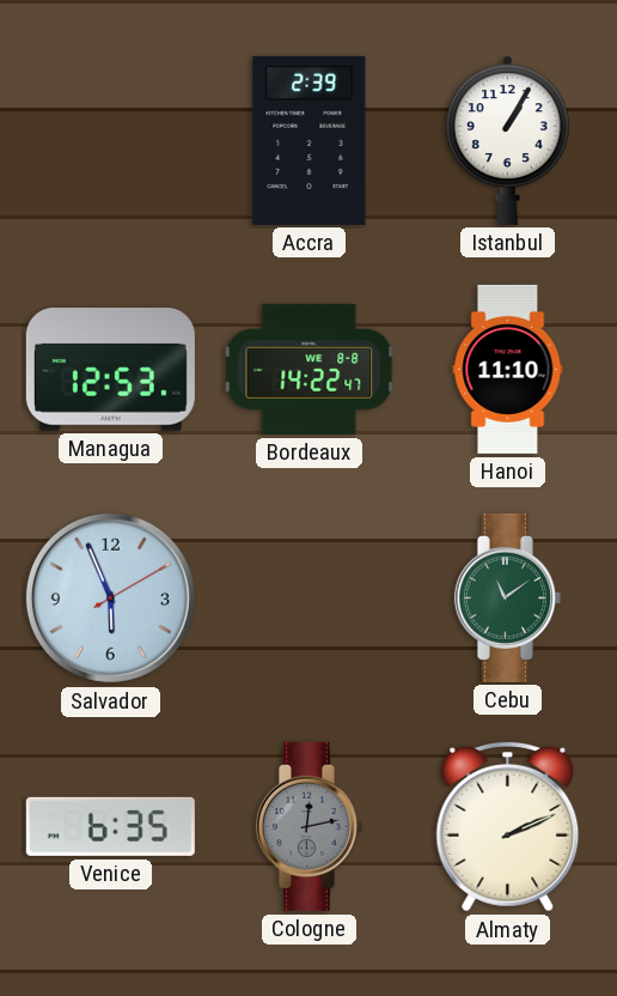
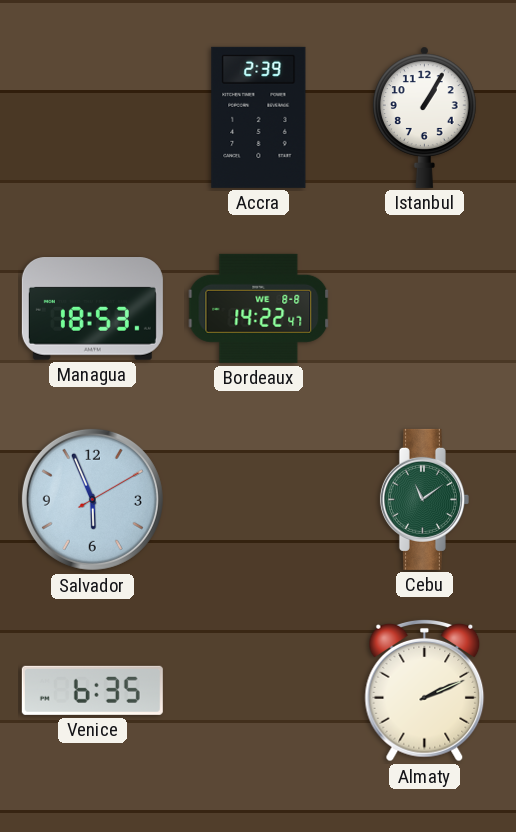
Managua: 12:53 -> 18:53
Hanoi: 11:10 -> none
Cologne: 12:13 -> none
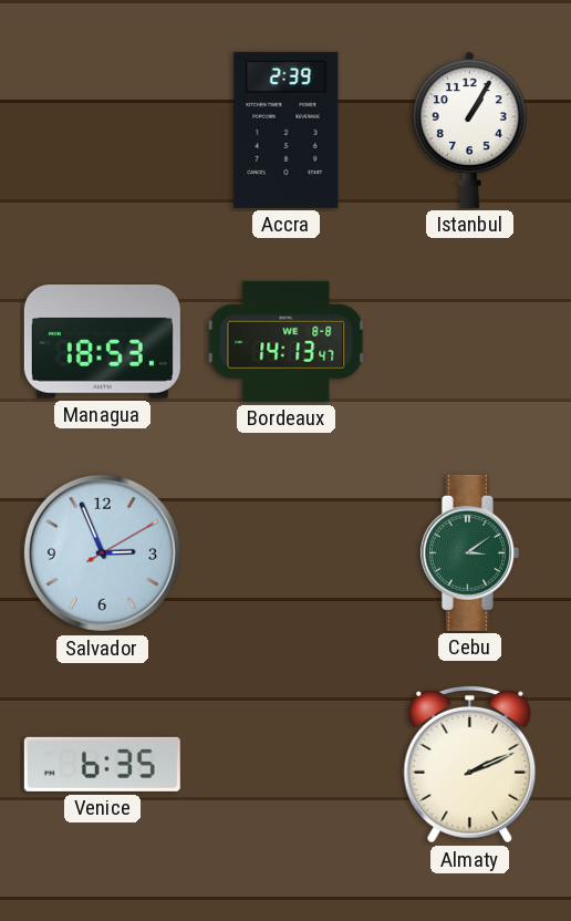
Bordeaux: 14:22 -> 14:13
Salvador: 5:56 -> 2:56
Cebu: 11:09 -> 3:09
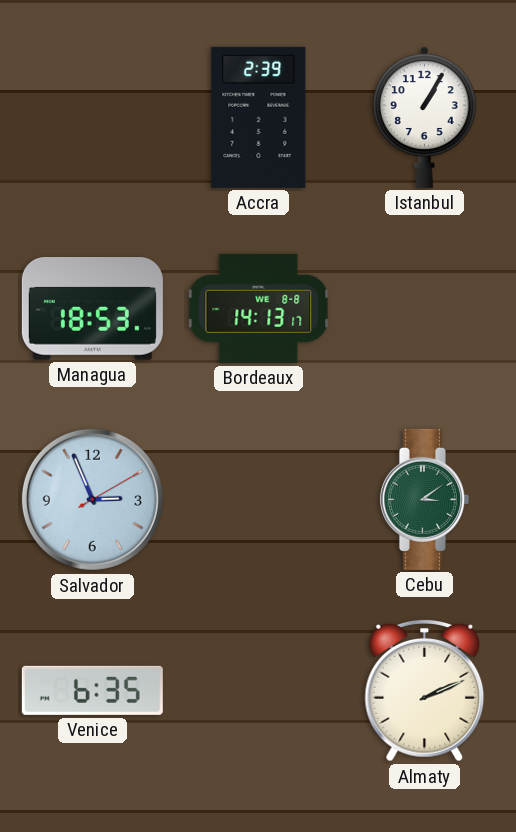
Bordeaux: 14:13:47 -> 14:13:17
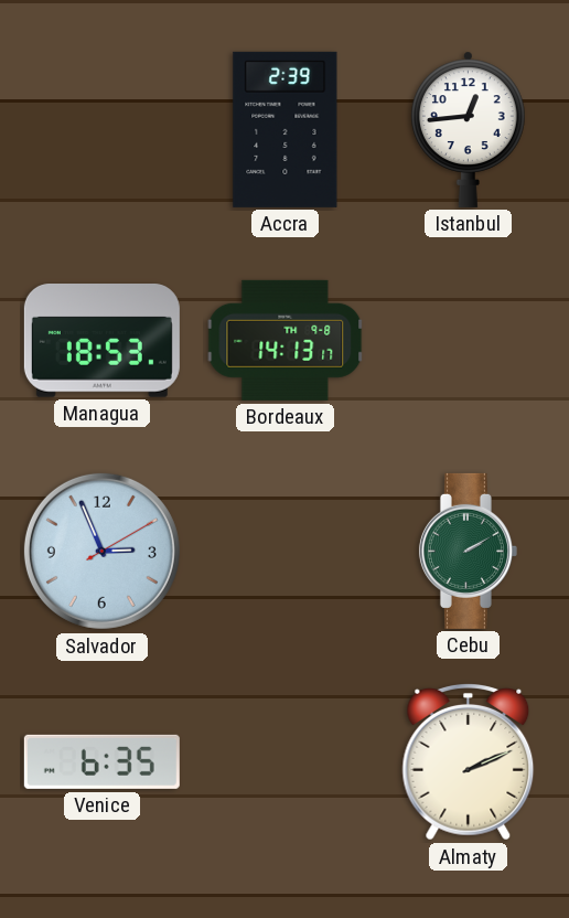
Istanbul: 1:05 -> 12:44
Bordeaux date: WE 8-8 -> TH 9-8
Cebu: 3:09 -> 2:10
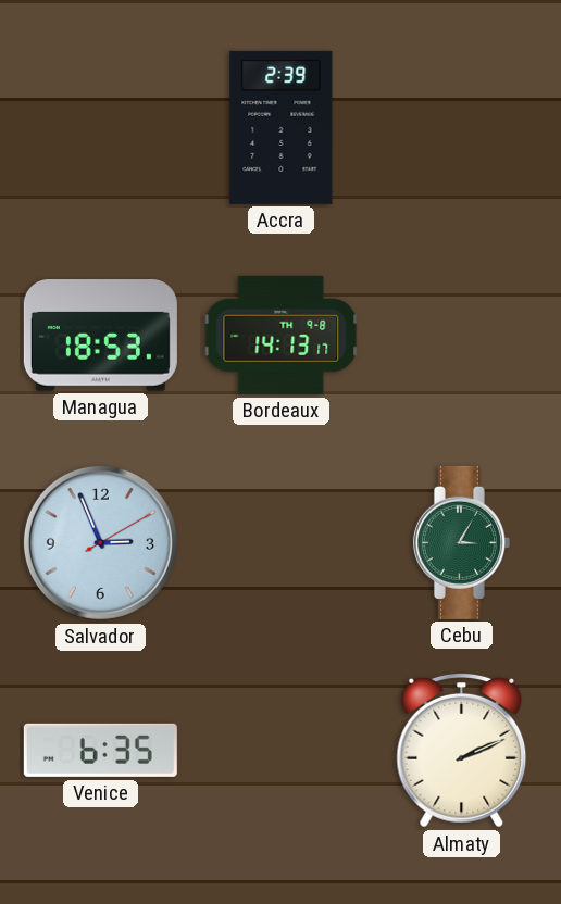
Istanbul: 12:44 -> none
Cebu: 2:10 -> 3:05
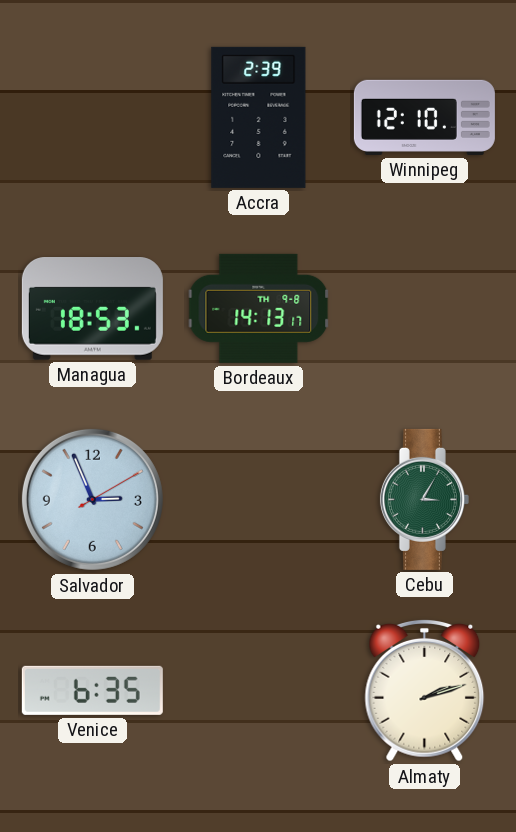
Winnipeg: none -> 12:10
Almaty: 2:11 -> 2:12
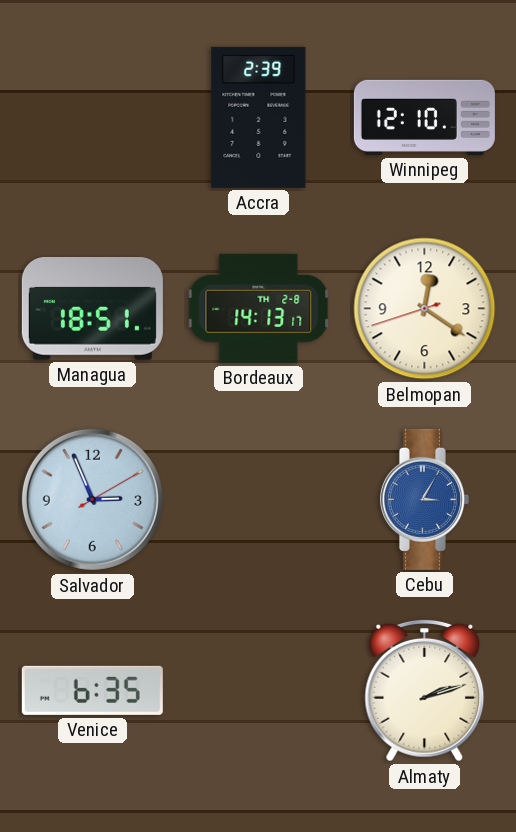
Managua: 18:53 -> 18:51
Bordeaux date: TH 9-8 -> TH 2-8
Belmopan: none -> 12:20
Cebu dial: green -> blue
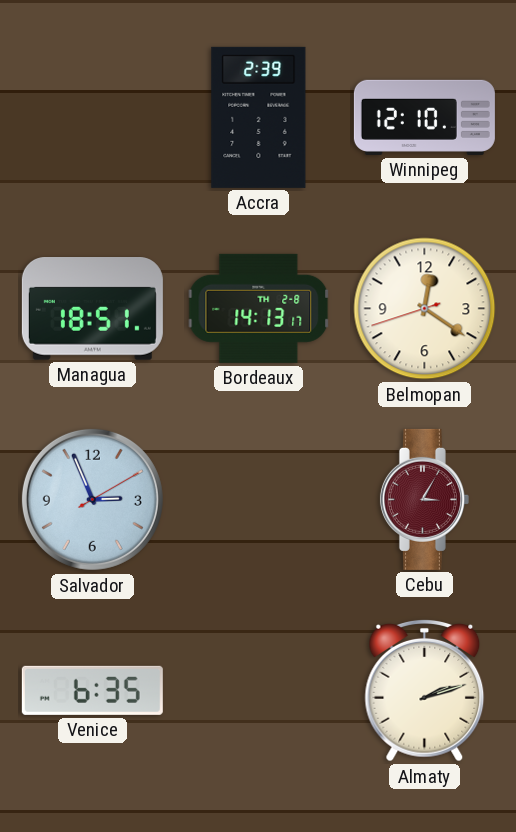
Cebu dial: blue -> burgundy
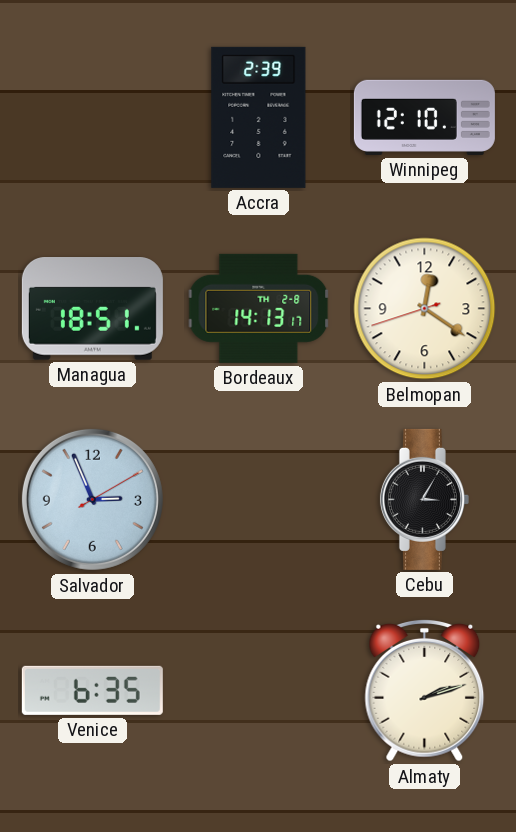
Cebu dial: burgundy -> black
